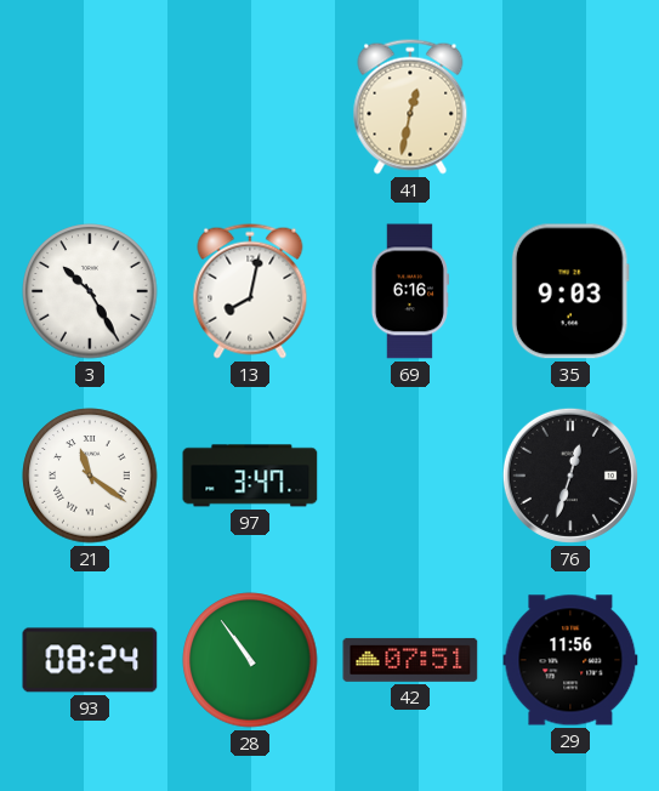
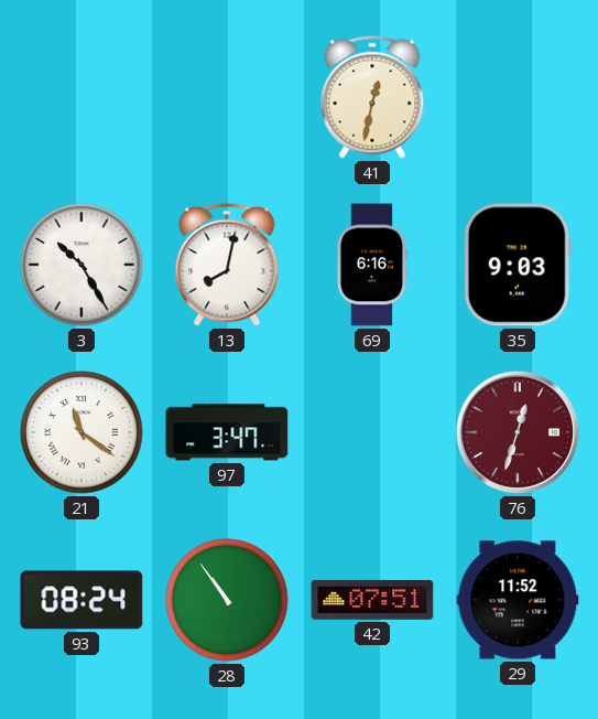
76 dial: black -> burgundy
29: 11:56 -> 11:52
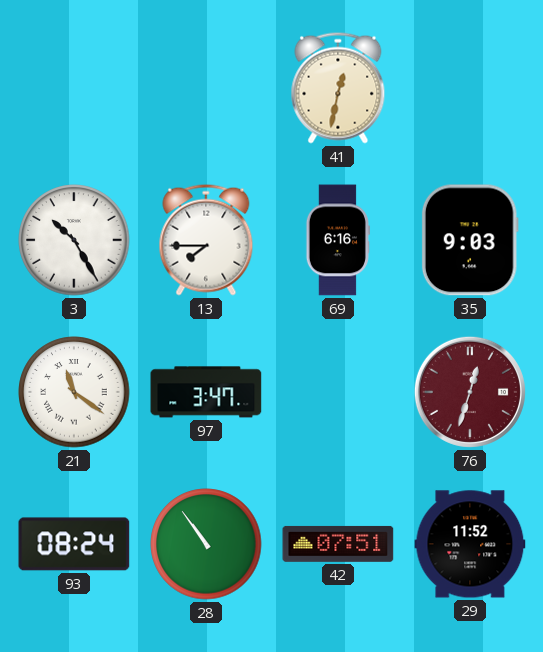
13: 8:02 -> 7:45
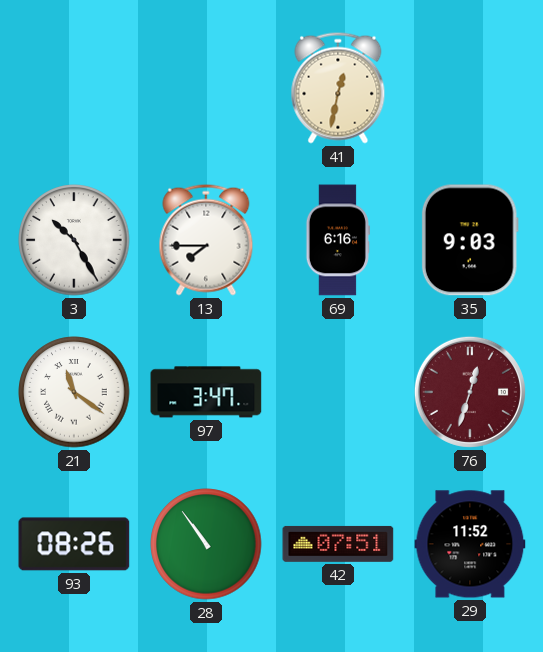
93: 08:24 -> 08:26
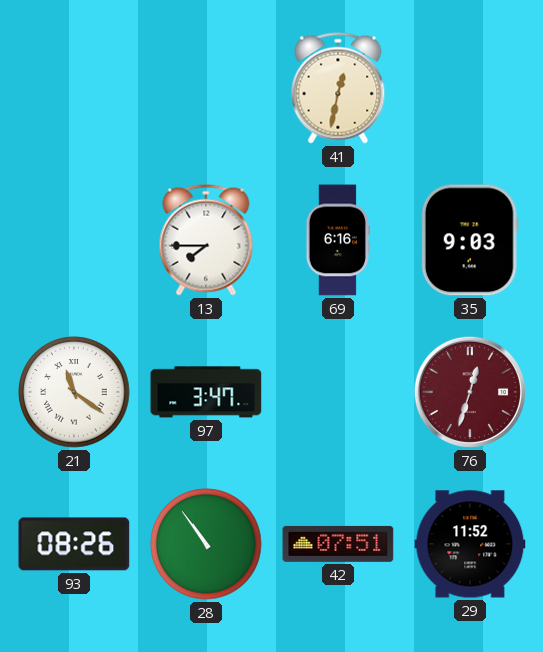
3: 10:25 -> none
